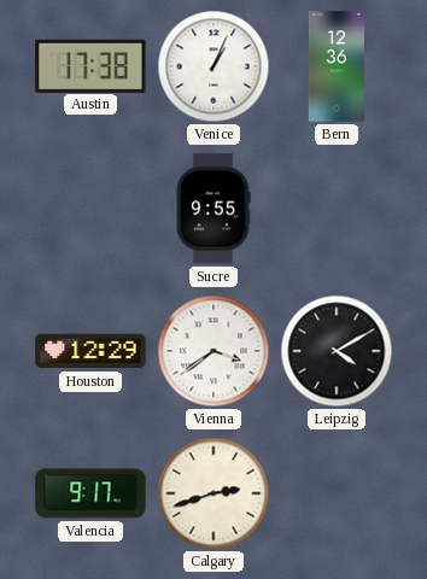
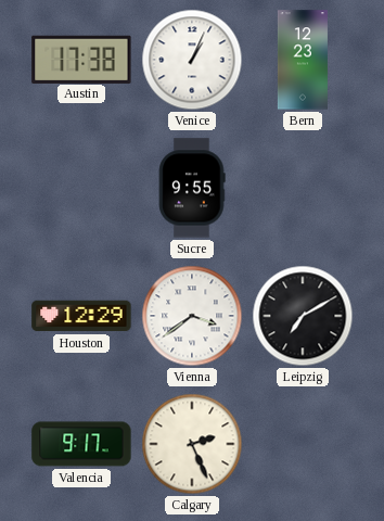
Bern: 12:36 -> 12:23
Leipzig: 4:10 -> 7:10
Calgary: 2:42 -> 2:26
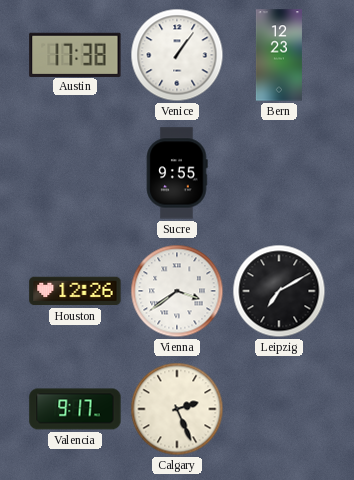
Venice: 1:04 -> 1:06
Houston: 12:29 -> 12:26
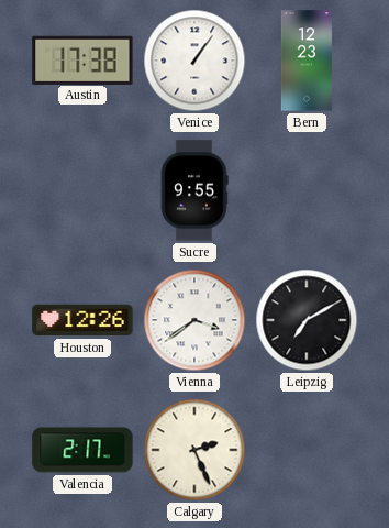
Valencia: 9:17 -> 2:17
